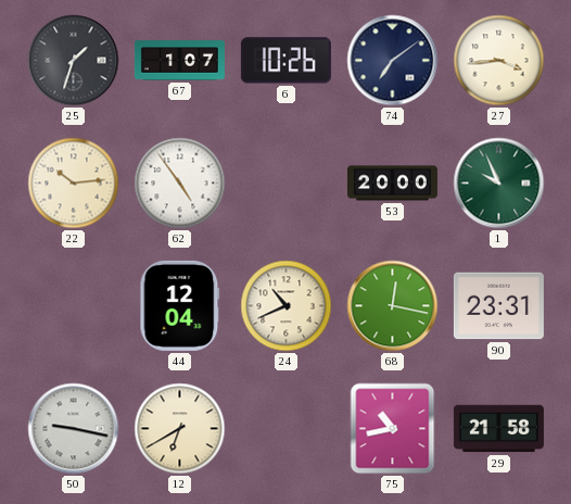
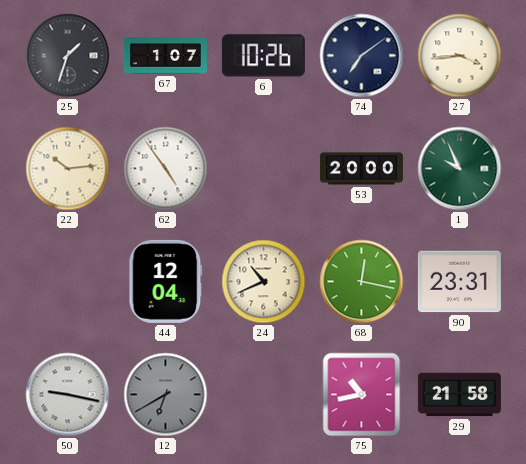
12 dial: cream -> grey
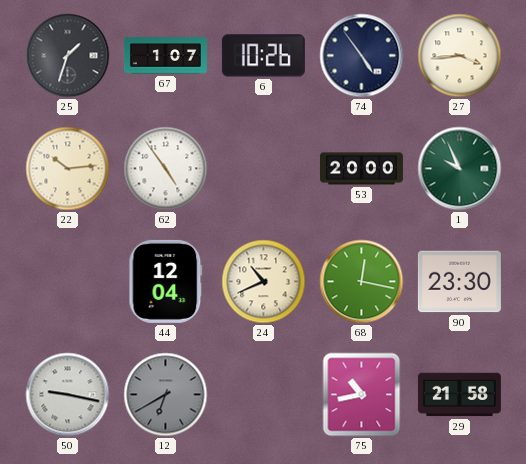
74: 7:09 -> 4:54
90: 23:31 -> 23:30
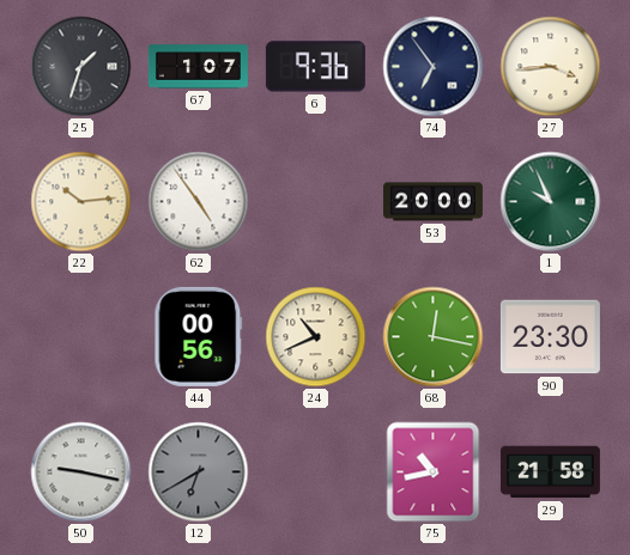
6: 10:26 -> 9:36
74: 4:54 -> 6:54
44: 12:04 -> 00:56
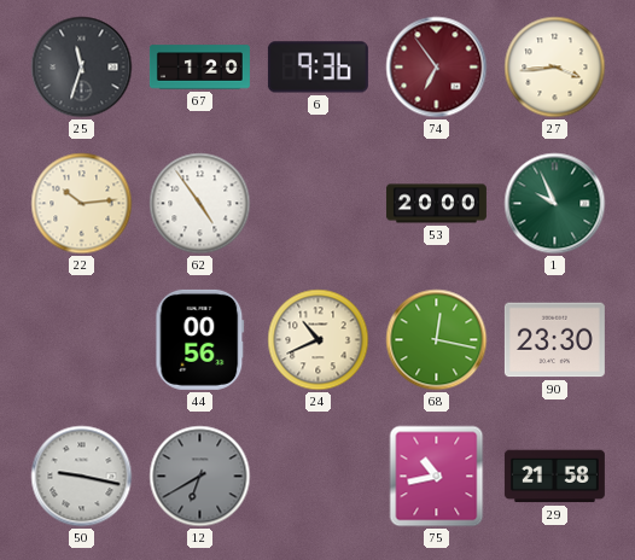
25: 1:33 -> 11:33
67: 1:07 -> 1:20
74 dial: navy -> burgundy
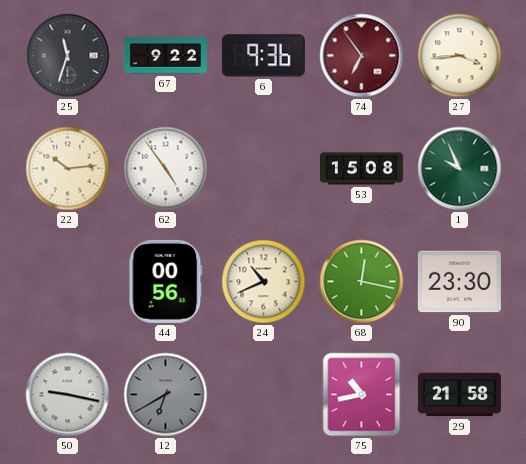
67: 1:20 -> 9:22
53: 20:00 -> 15:08
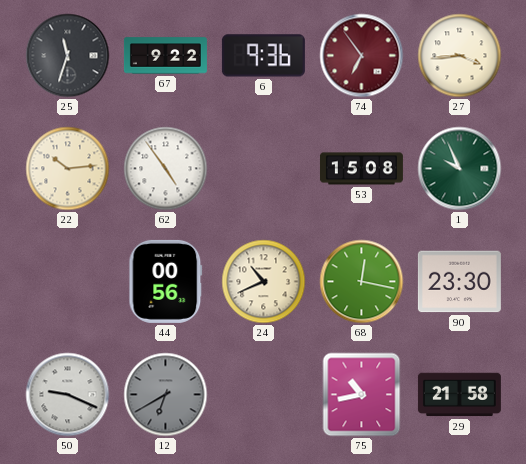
50: 9:17 -> 9:19
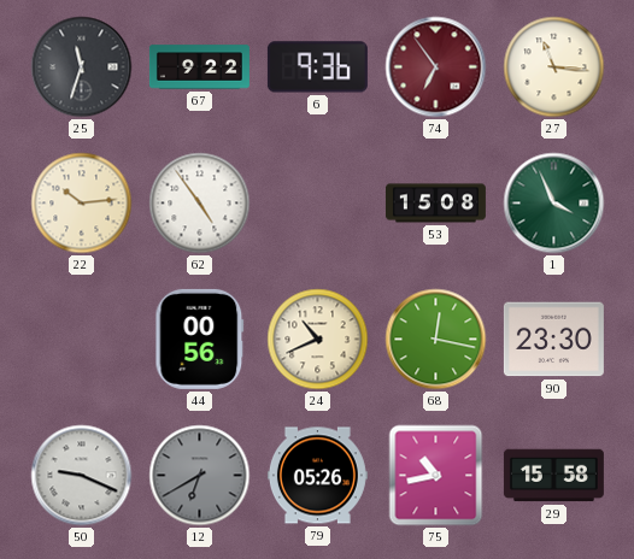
27: 3:44 -> 11:16
1: 9:56 -> 3:56
79: none -> 05:26
29: 21:58 -> 15:58
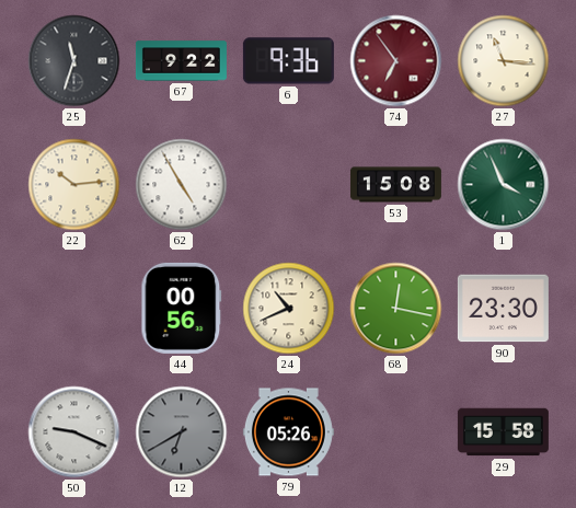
62: 4:54 -> 4:55
75: 10:43 -> none
